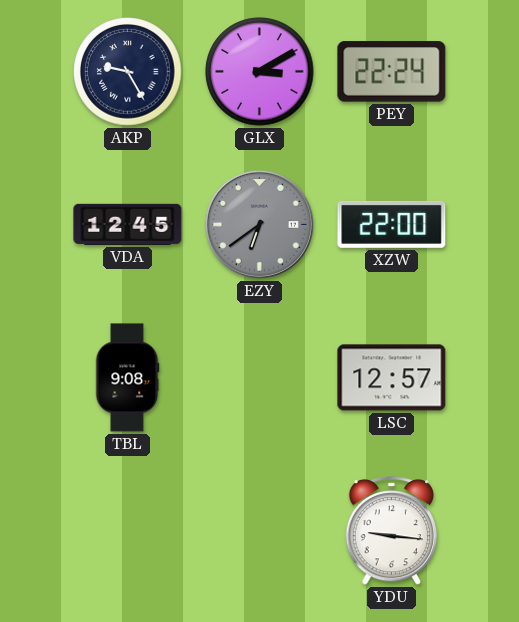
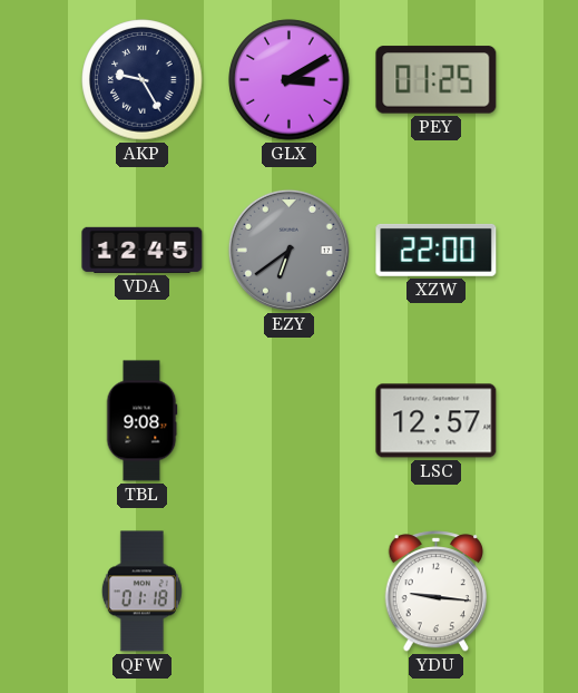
PEY: 22:24 -> 01:25
QFW: none -> 01:18
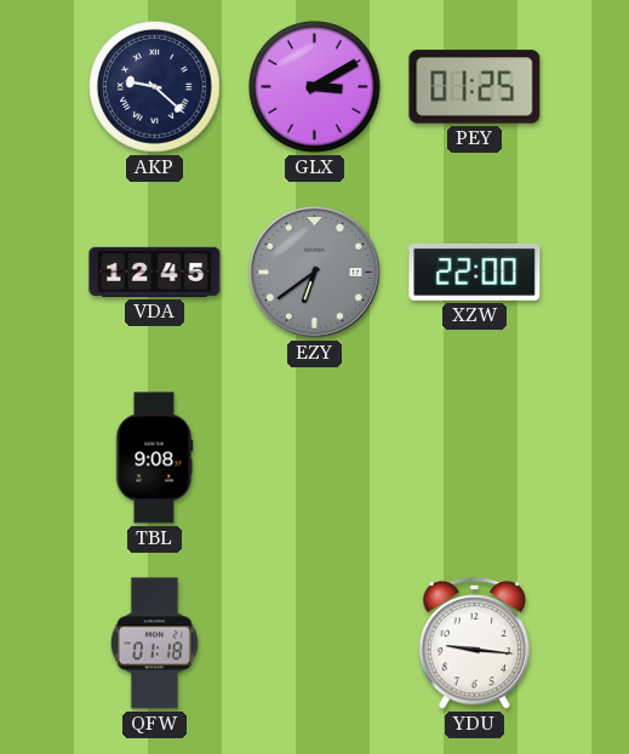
AKP: 9:25 -> 9:22
LSC: 12:57 -> none
